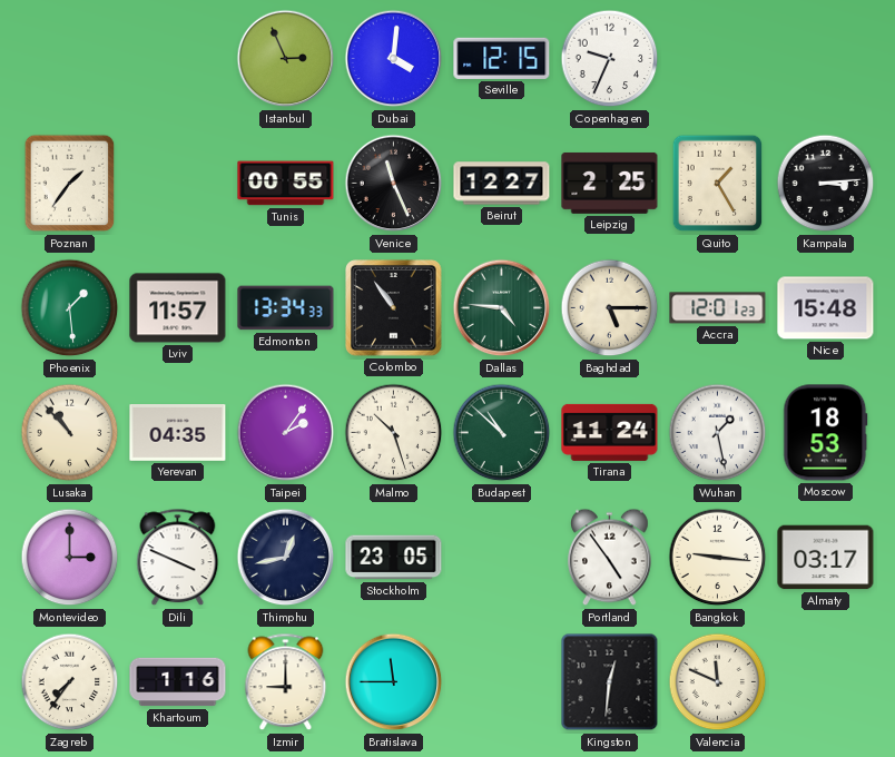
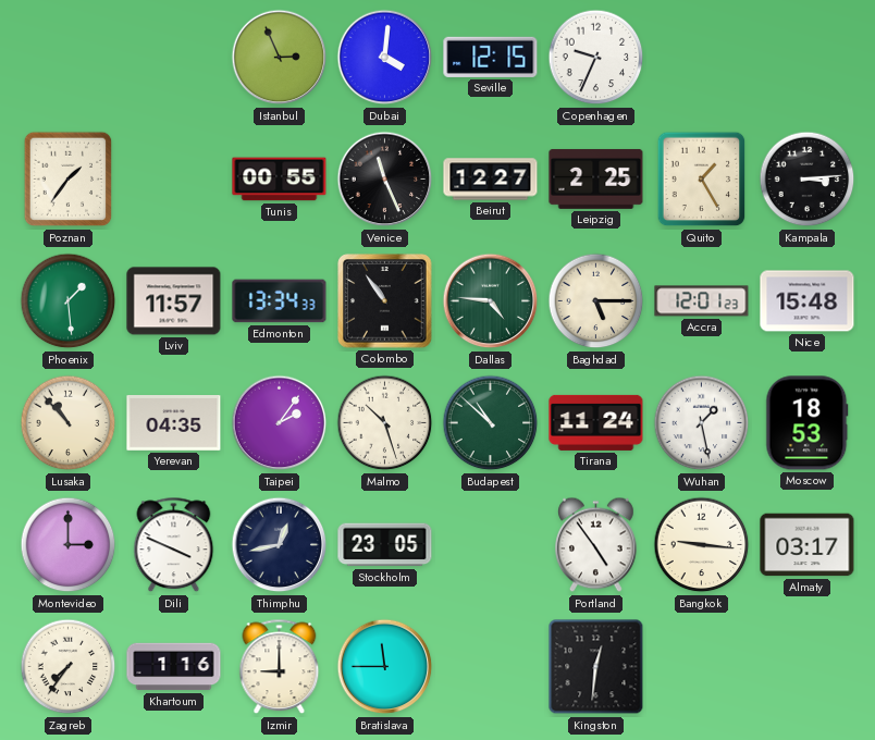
Valencia: 11:49 -> none
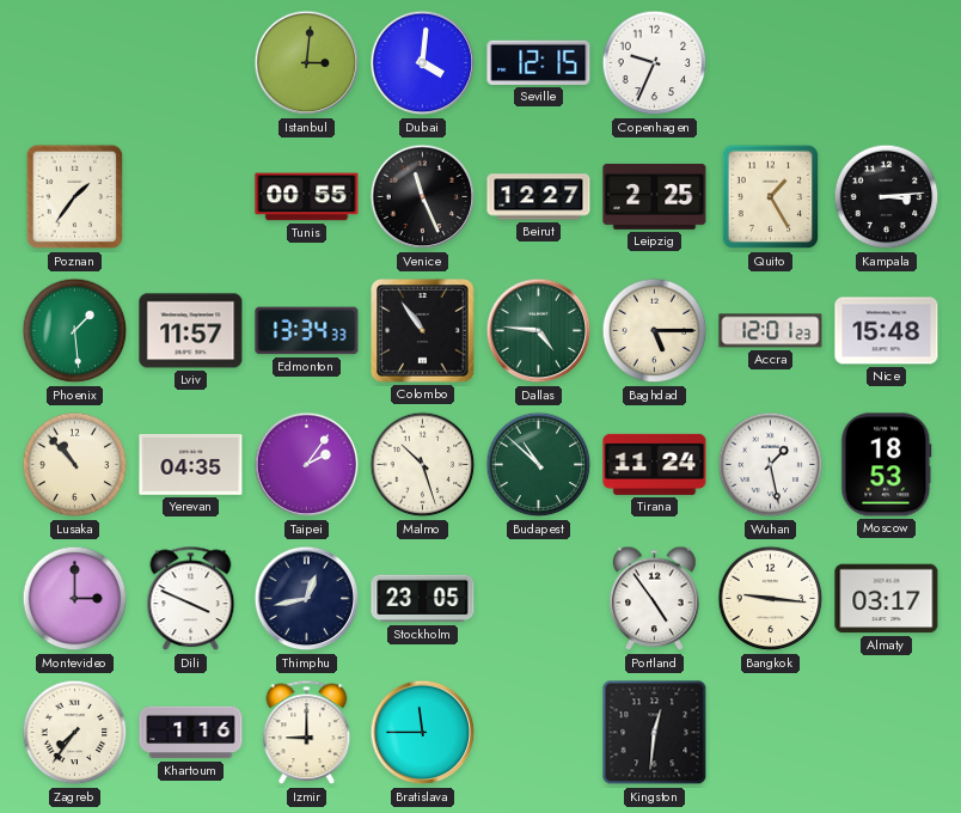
Istanbul: 2:56 -> 3:01
